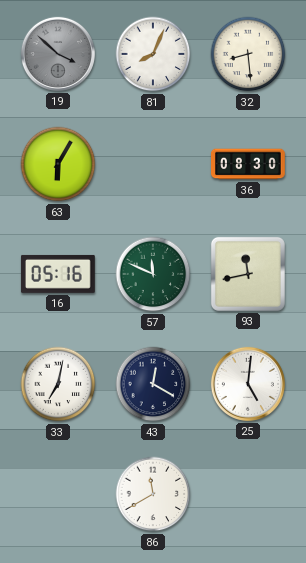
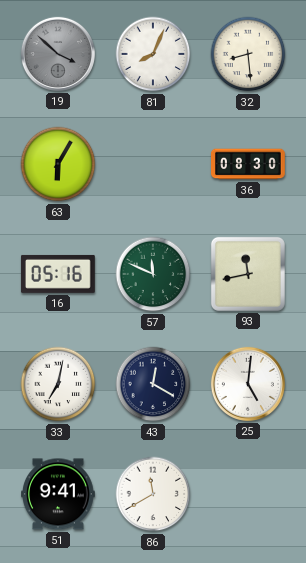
51: none -> 9:41
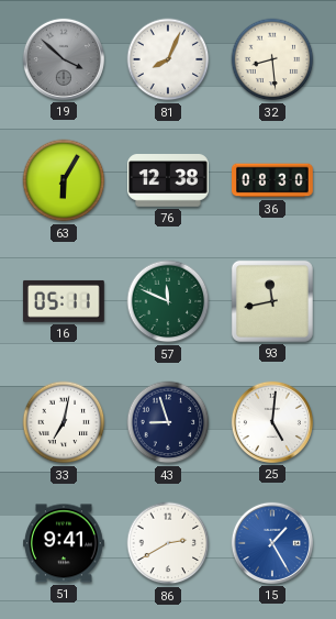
76: none -> 12:38
16: 05:16 -> 05:11
43: 12:20 -> 8:57
86: 11:40 -> 2:40
15: none -> 1:25
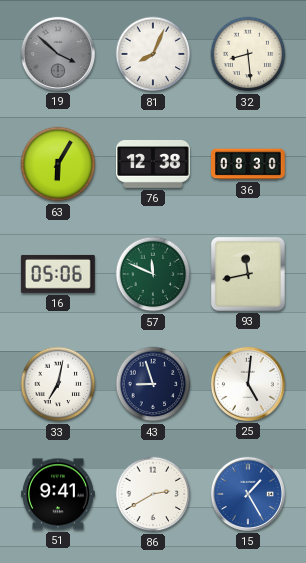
16: 05:11 -> 05:06
